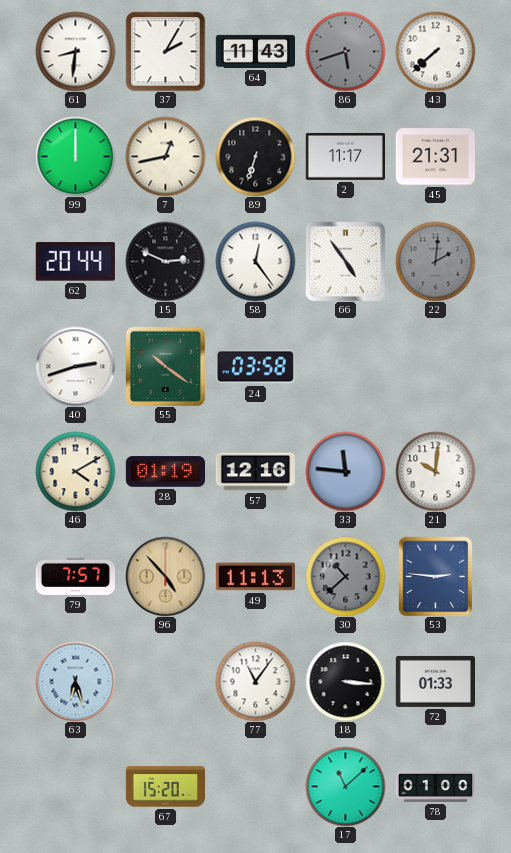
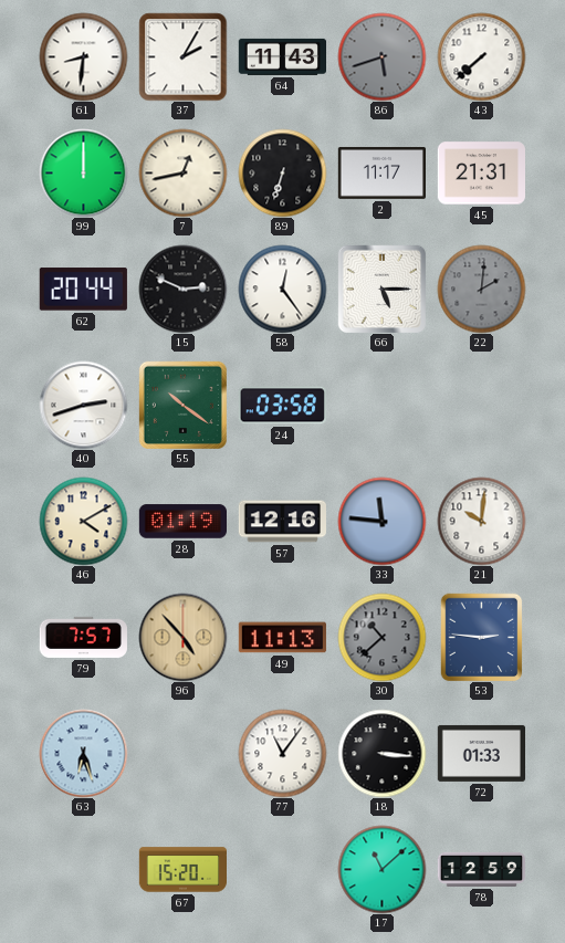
66: 4:54 -> 5:15
78: 01:00 -> 12:59
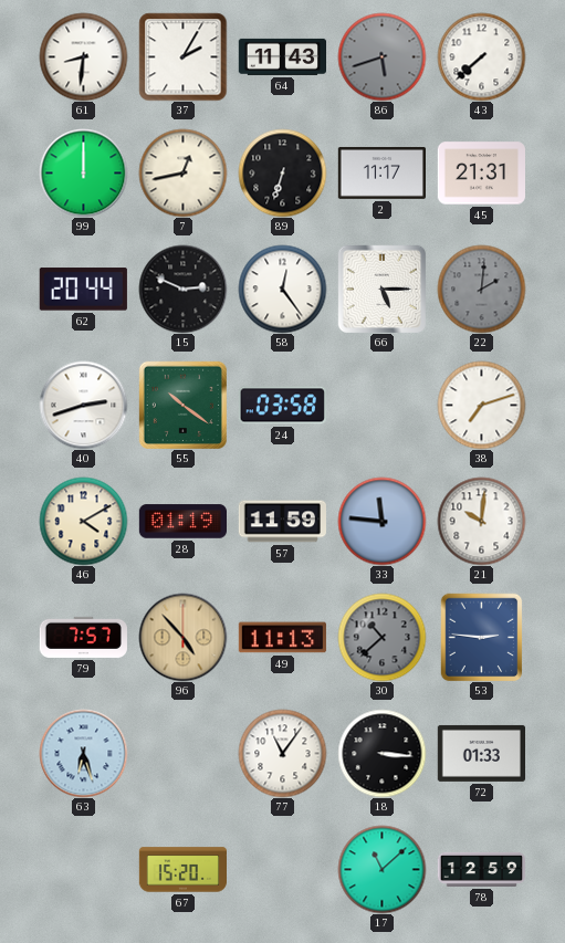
38: none -> 7:12
57: 12:16 -> 11:59
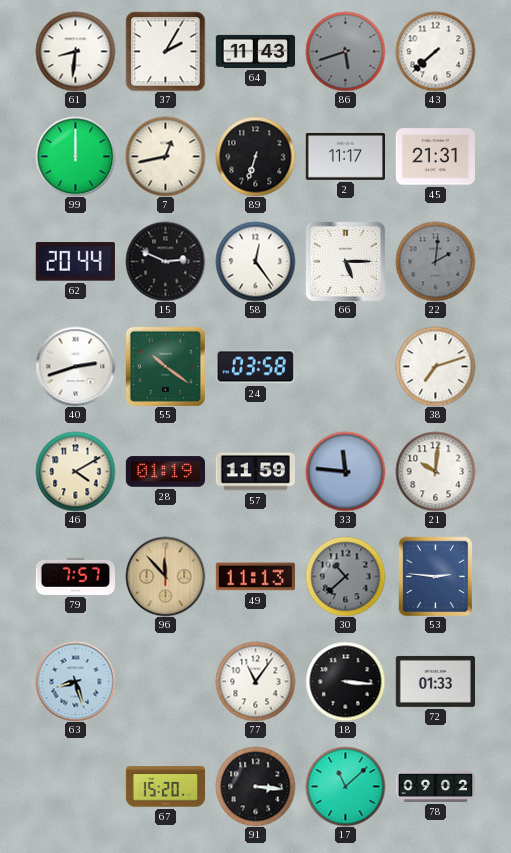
96: 4:53 -> 11:53
63: 6:27 -> 8:27
91: none -> 3:16
78: 12:59 -> 09:02
